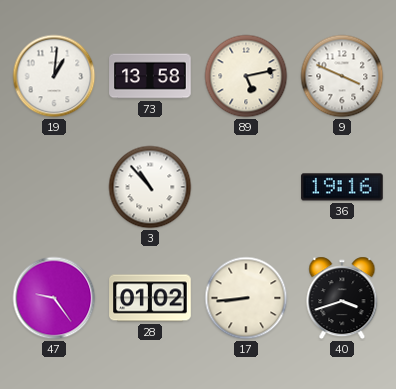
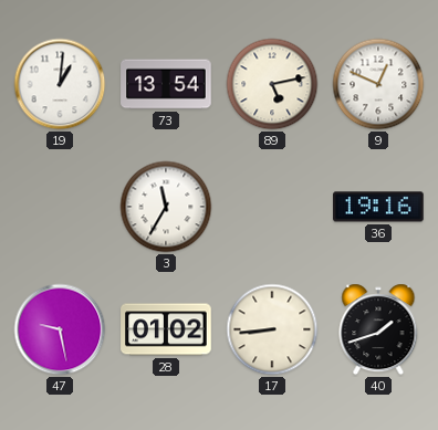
73: 13:58 -> 13:54
9: 3:49 -> 12:49
3: 10:53 -> 11:35
47: 9:24 -> 9:28
40: 3:42 -> 1:42
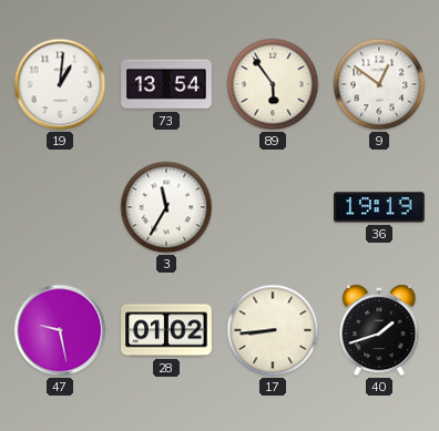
89: 5:13 -> 5:54
9: 12:49 -> 12:51
36: 19:16 -> 19:19
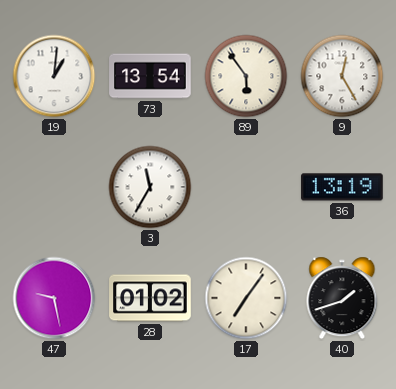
9: 12:51 -> 12:25
36: 19:19 -> 13:19
17: 8:44 -> 7:06
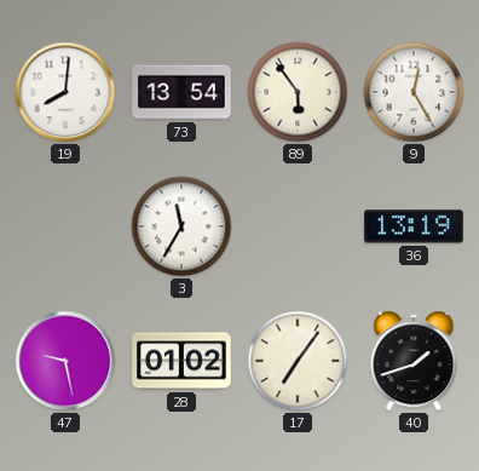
19: 1:01 -> 8:01
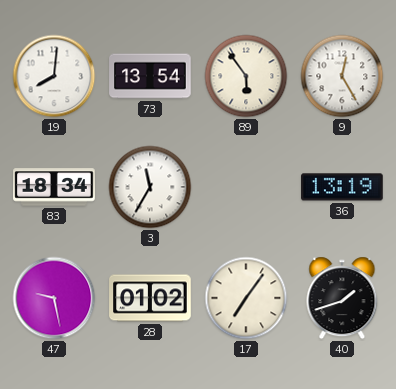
83: none -> 18:34
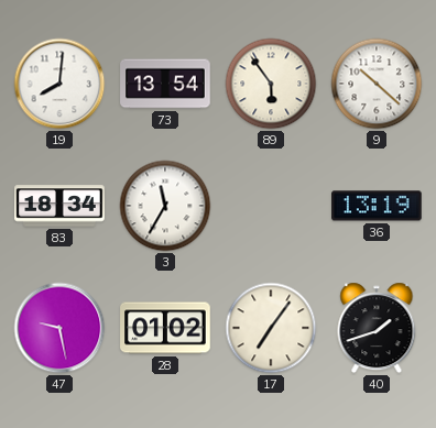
9: 12:25 -> 10:22
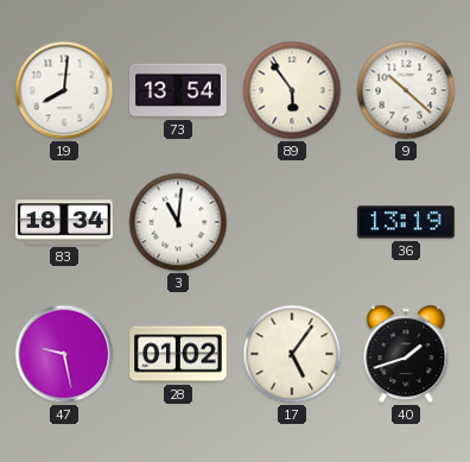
3: 11:35 -> 11:01
17: 7:06 -> 5:06
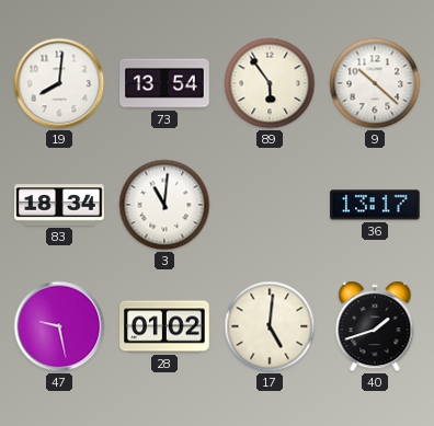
36: 13:19 -> 13:17
17: 5:06 -> 5:01
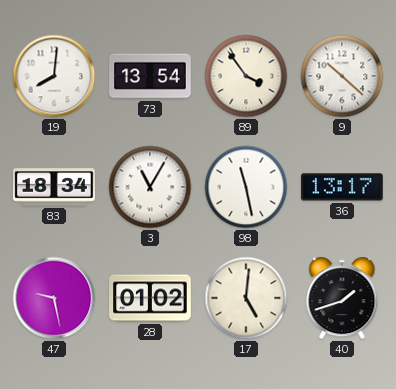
89: 5:54 -> 3:54
3: 11:01 -> 11:05
98: none -> 11:28
